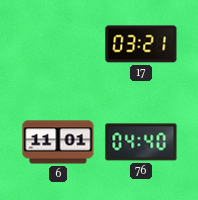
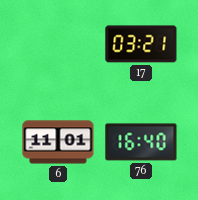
76: 04:40 -> 16:40
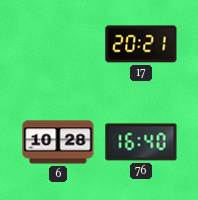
17: 03:21 -> 20:21
6: 11:01 -> 10:28
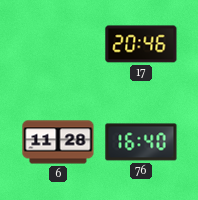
17: 20:21 -> 20:46
6: 10:28 -> 11:28
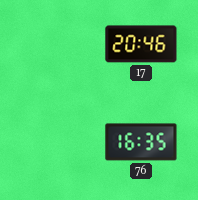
6: 11:28 -> none
76: 16:40 -> 16:35
